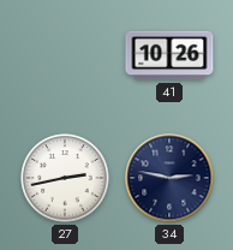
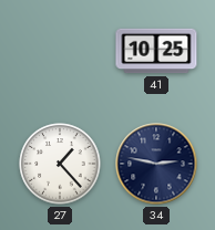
41: 10:26 -> 10:25
27: 2:43 -> 1:23
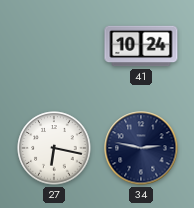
41: 10:25 -> 10:24
27: 1:23 -> 6:17
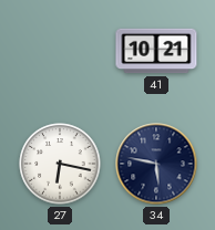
41: 10:24 -> 10:21
34: 2:47 -> 5:47
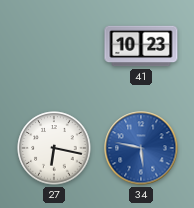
41: 10:21 -> 10:23
34 dial: navy -> blue
